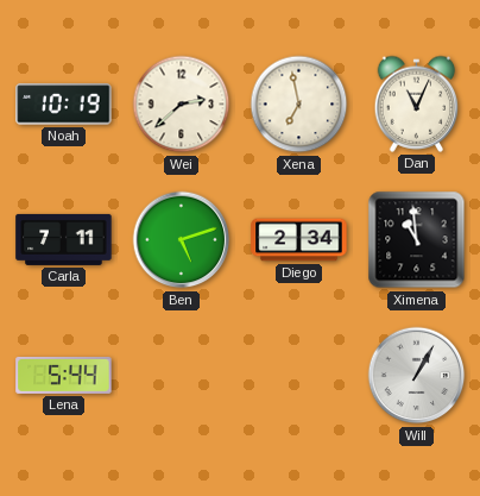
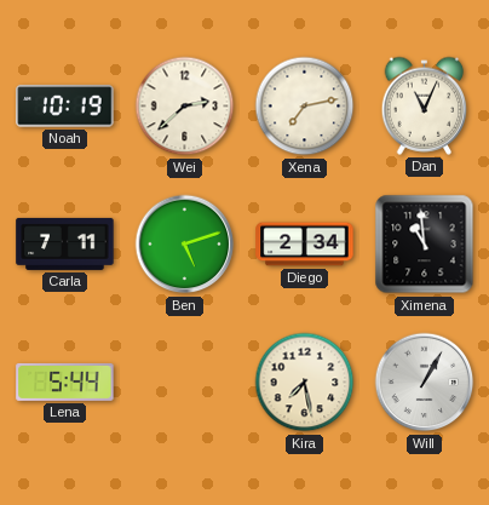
Xena: 6:58 -> 7:13
Kira: none -> 7:28
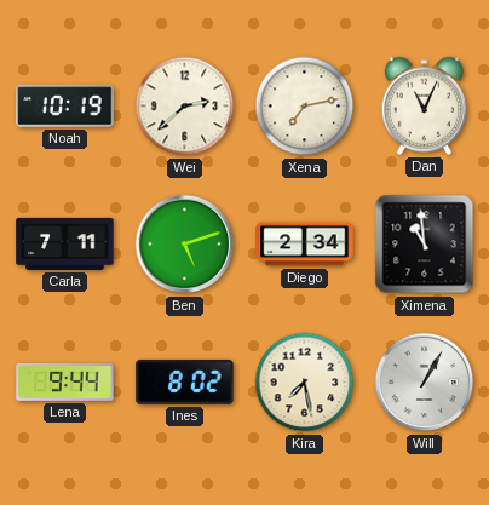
Lena: 5:44 -> 9:44
Ines: none -> 8:02
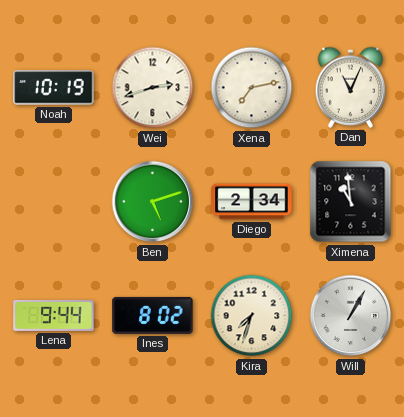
Wei: 2:38 -> 2:42
Carla: 7:11 -> none
Kira: 7:28 -> 7:33
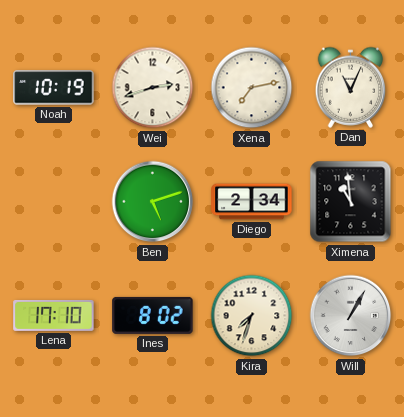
Lena: 9:44 -> 17:10
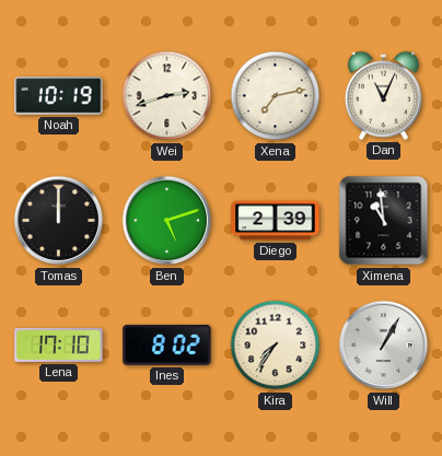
Tomas: none -> 12:00
Diego: 2:34 -> 2:39
Kira: 7:33 -> 7:36
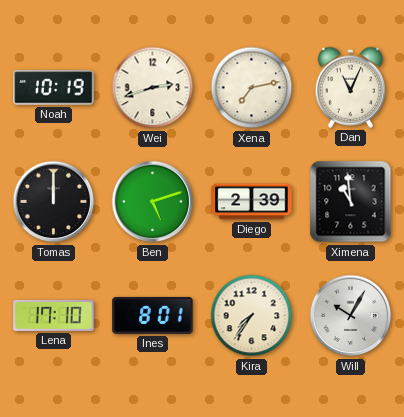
Ines: 8:02 -> 8:01
Will: 1:05 -> 10:05
